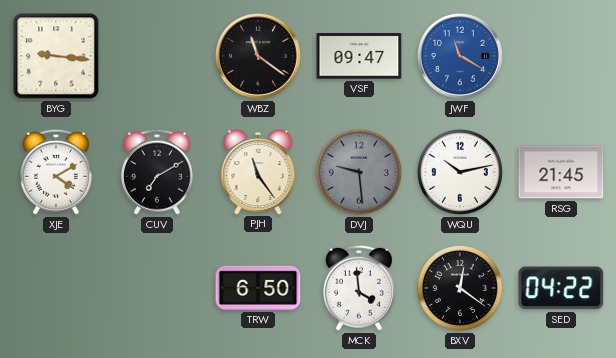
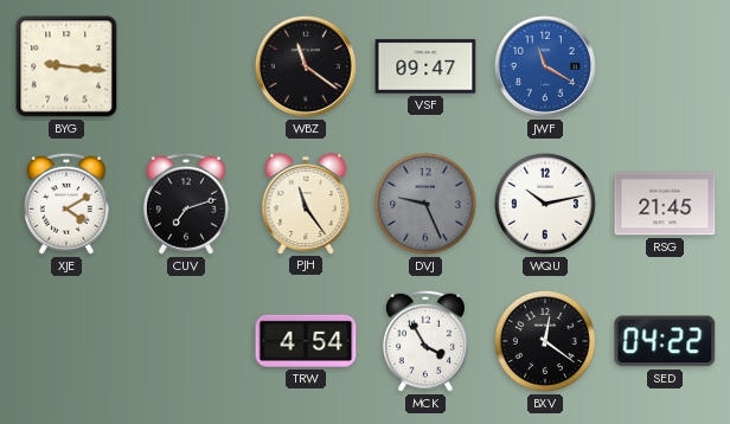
CUV: 7:10 -> 7:12
DVJ: 9:29 -> 9:26
TRW: 6:50 -> 4:54
MCK: 3:59 -> 3:55
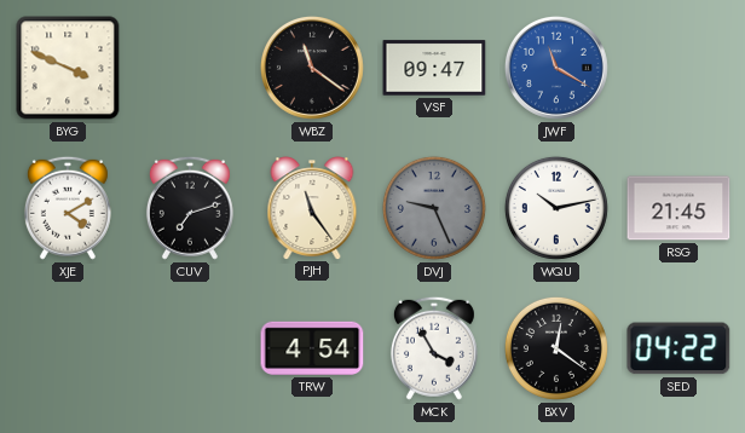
BYG: 9:16 -> 3:49
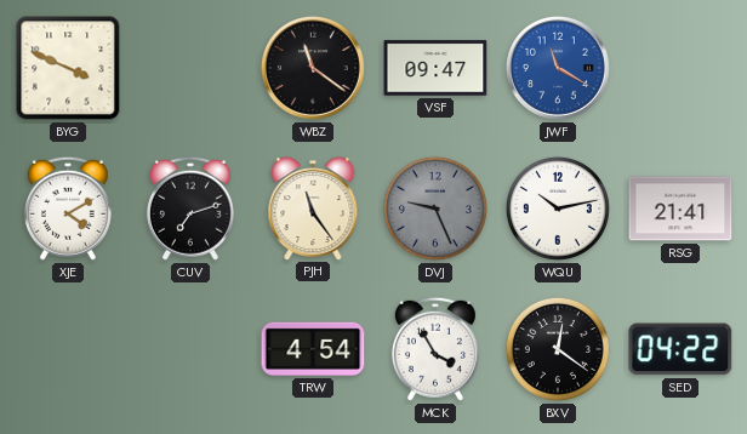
RSG: 21:45 -> 21:41
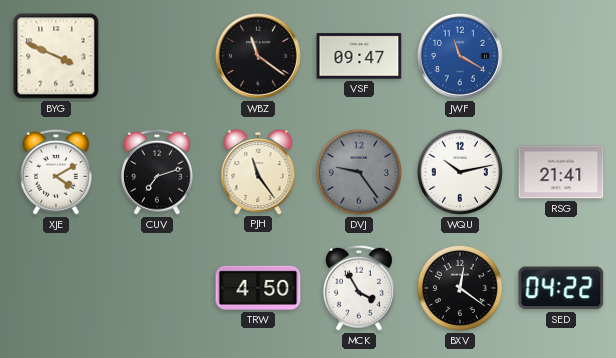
DVJ: 9:26 -> 9:24
TRW: 4:54 -> 4:50
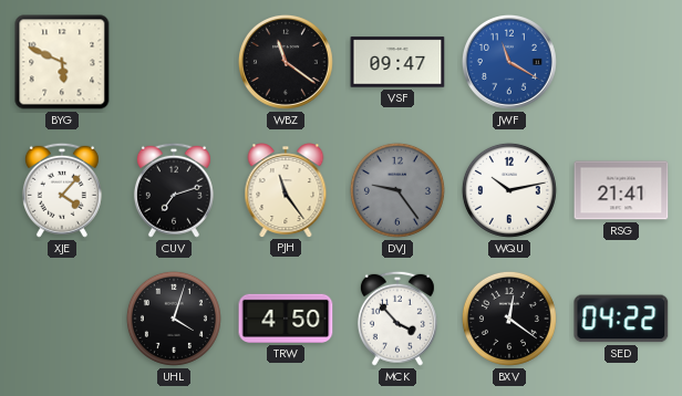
BYG: 3:49 -> 5:49
XJE: 4:10 -> 4:07
UHL: none -> 4:03
MCK: 3:55 -> 3:53
